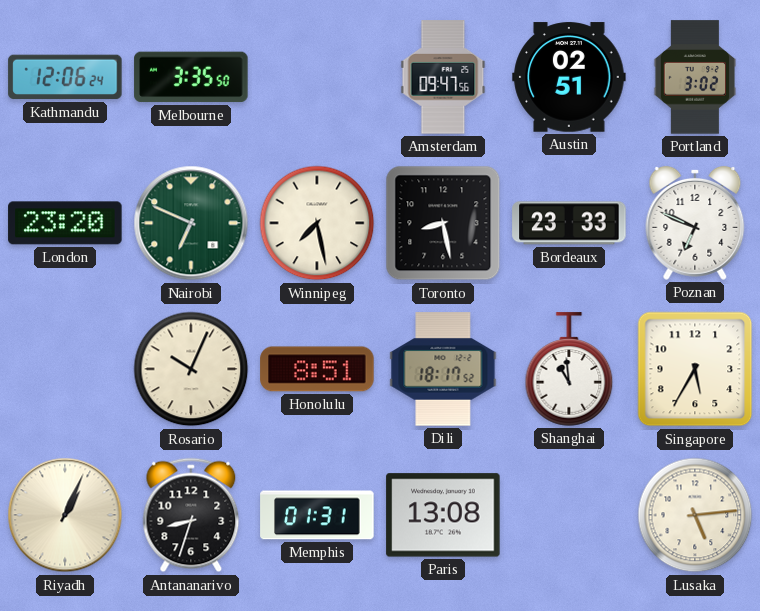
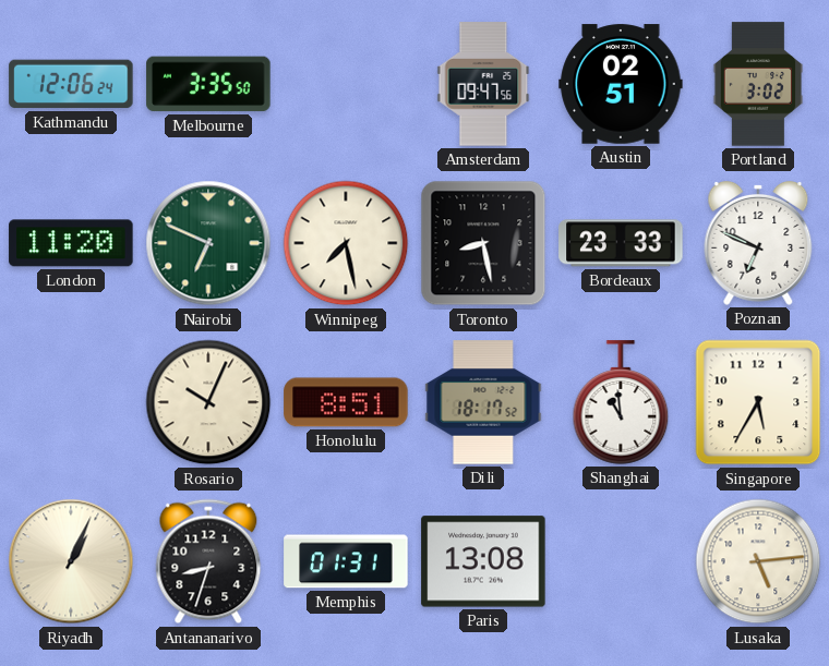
London: 23:20 -> 11:20
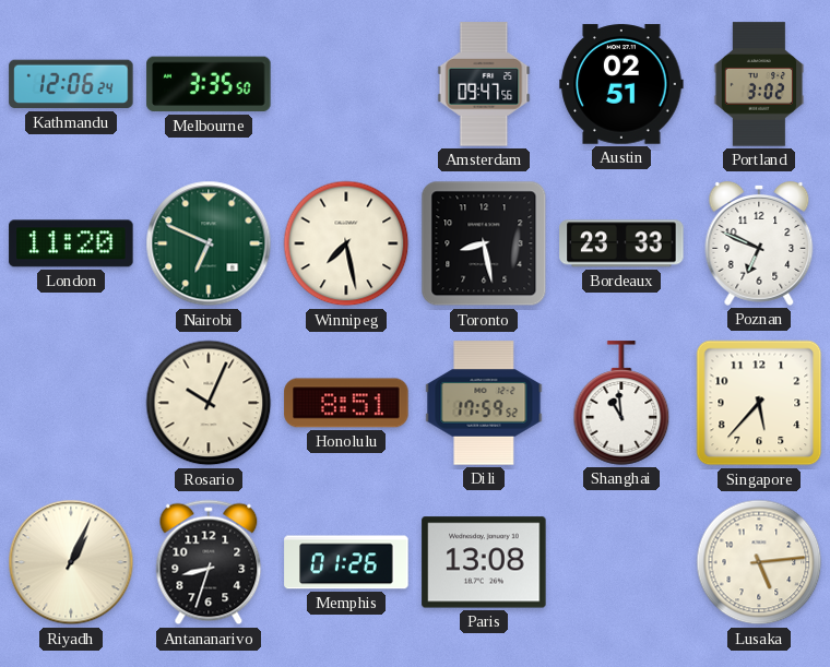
Dili: 18:17 -> 17:59
Singapore: 5:35 -> 5:37
Memphis: 01:31 -> 01:26
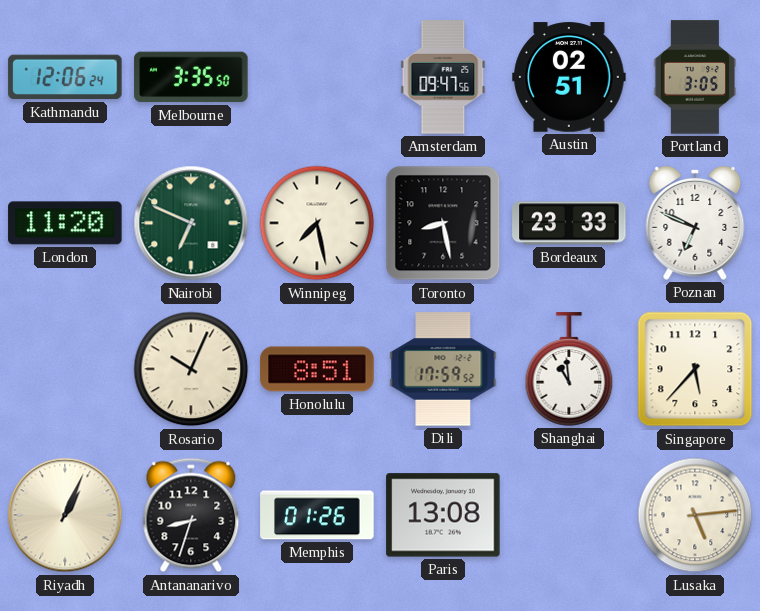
Portland: 3:02 -> 3:05
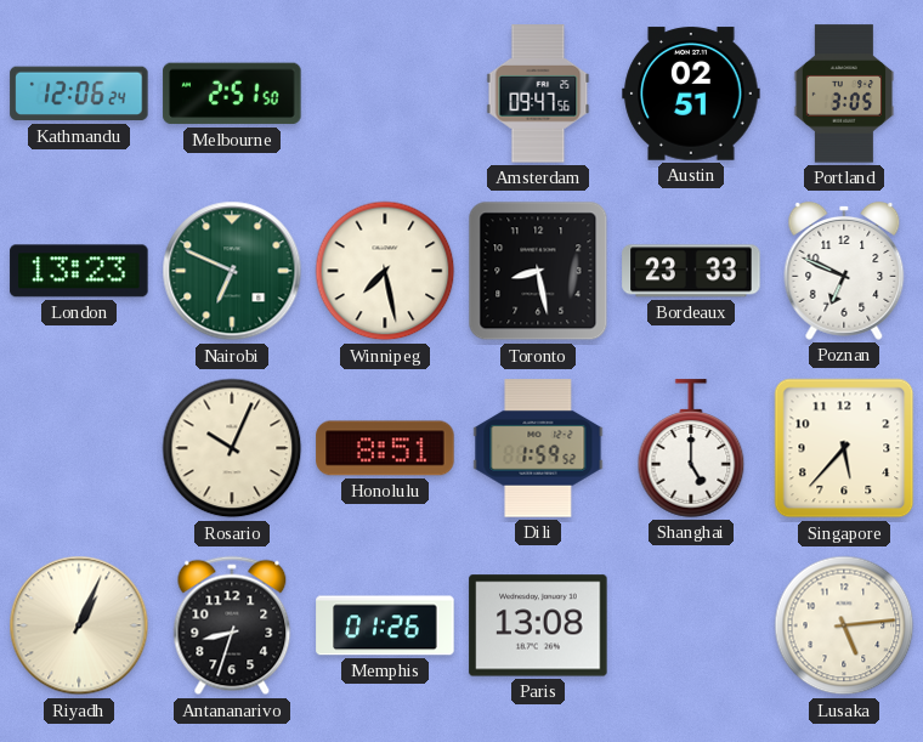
Melbourne: 3:35 -> 2:51
London: 11:20 -> 13:23
Dili: 17:59 -> 1:59
Shanghai: 10:59 -> 5:00
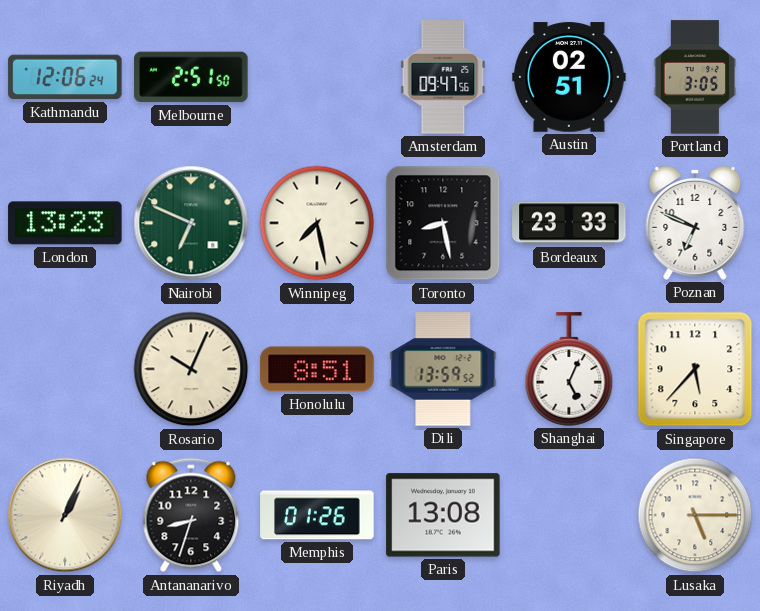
Dili: 1:59 -> 13:59
Shanghai: 5:00 -> 5:04
Lusaka: 5:14 -> 5:15
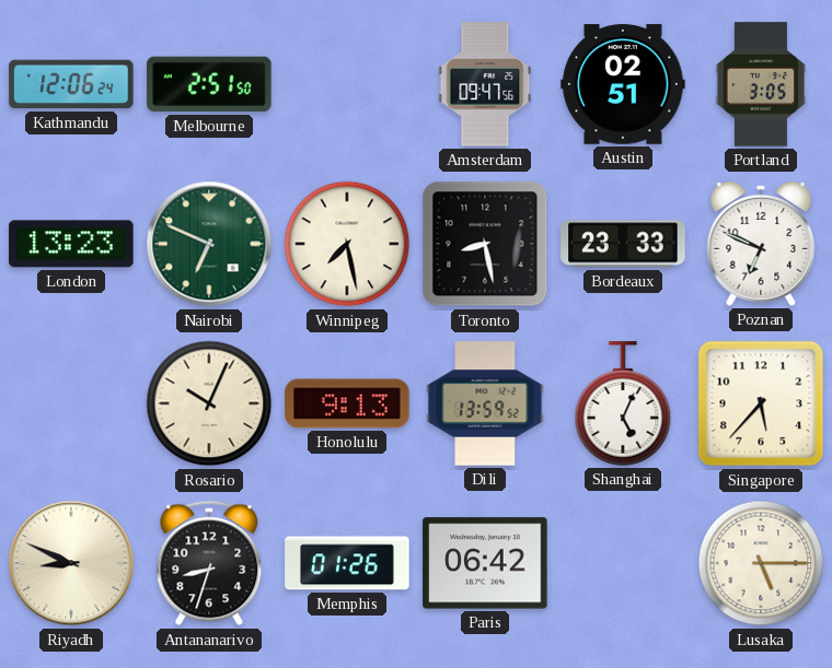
Honolulu: 8:51 -> 9:13
Riyadh: 1:04 -> 8:49
Paris: 13:08 -> 06:42
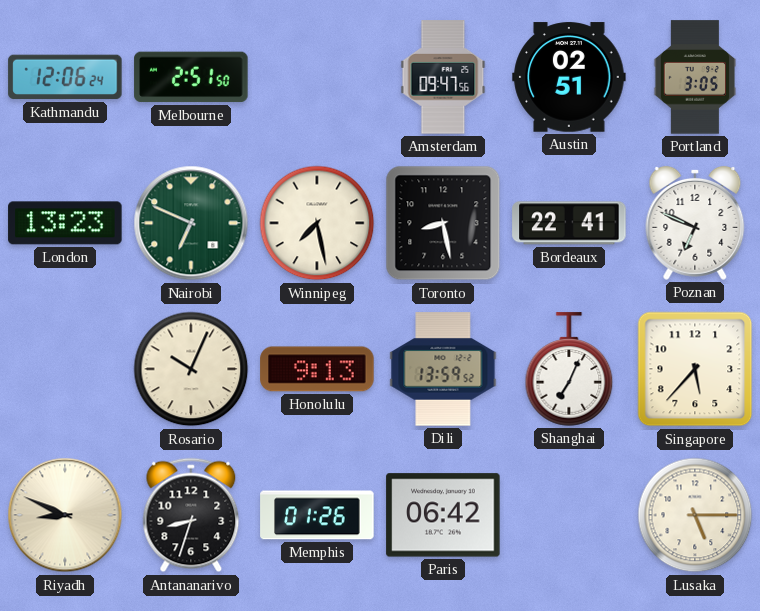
Bordeaux: 23:33 -> 22:41
Shanghai: 5:04 -> 7:04
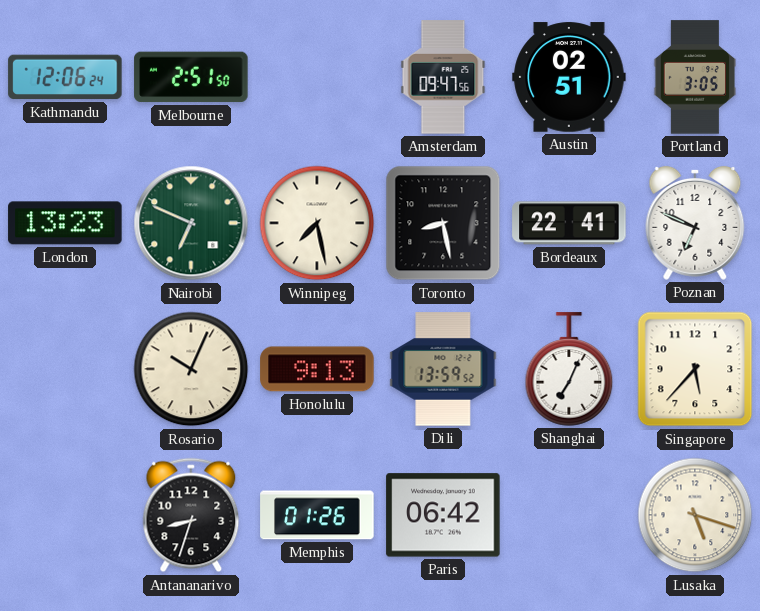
Riyadh: 8:49 -> none
Lusaka: 5:15 -> 5:18
